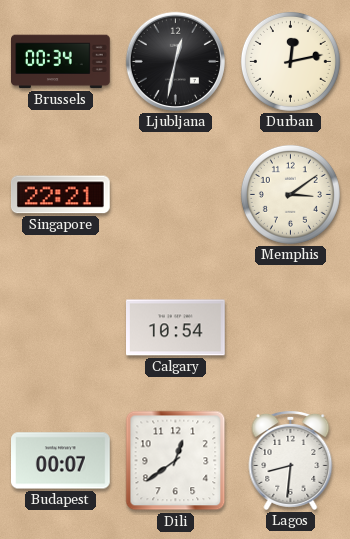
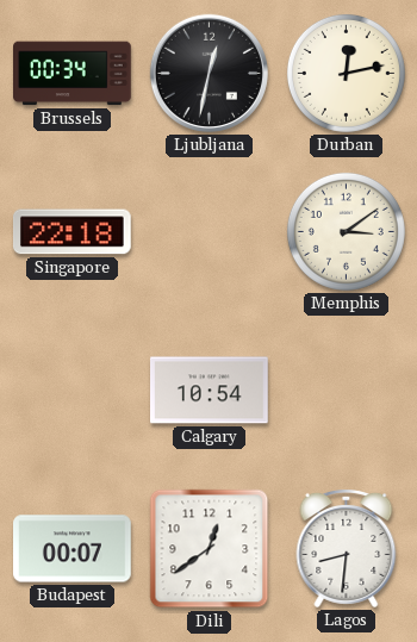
Singapore: 22:21 -> 22:18
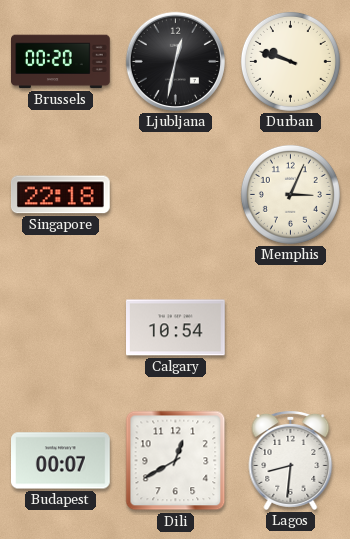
Brussels: 00:34 -> 00:20
Durban: 12:13 -> 9:48
Memphis: 3:09 -> 3:04
Dili: 12:39 -> 12:40
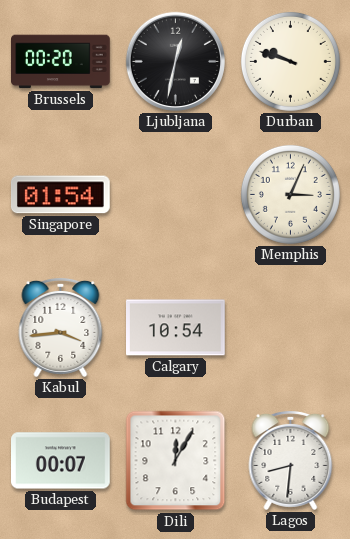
Singapore: 22:18 -> 01:54
Kabul: none -> 3:44
Dili: 12:40 -> 12:05
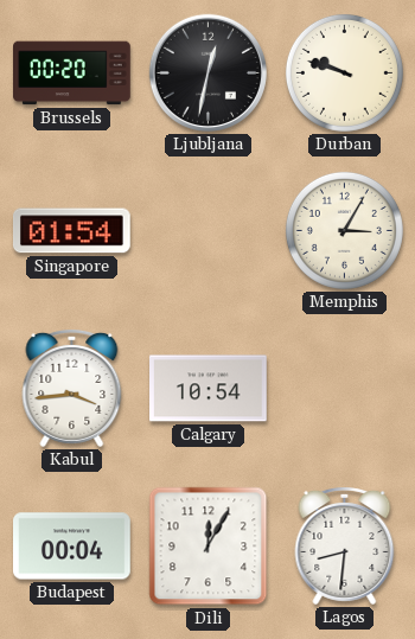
Memphis: 3:04 -> 3:05
Budapest: 00:07 -> 00:04
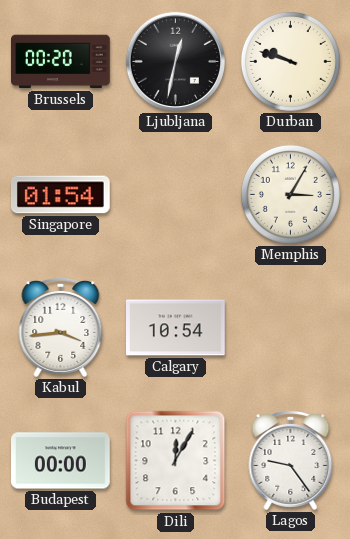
Budapest: 00:04 -> 00:00
Lagos: 8:31 -> 9:24
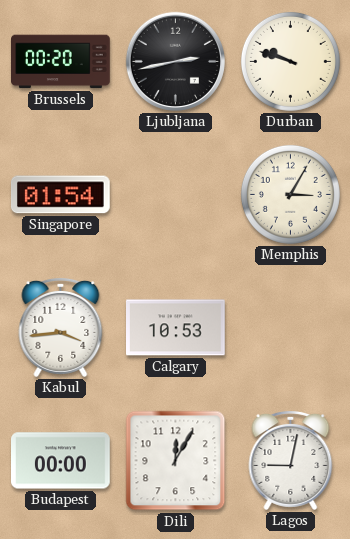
Ljubljana: 12:32 -> 2:43
Calgary: 10:54 -> 10:53
Lagos: 9:24 -> 9:02
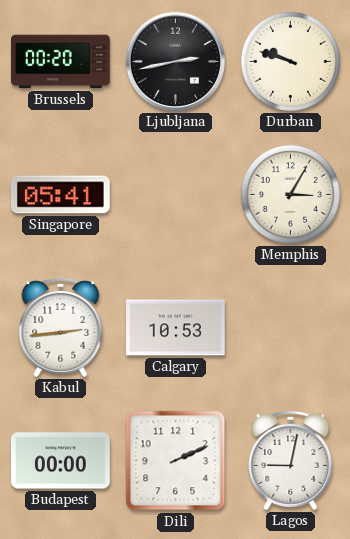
Singapore: 01:54 -> 05:41
Kabul: 3:44 -> 2:44
Dili: 12:05 -> 2:11
